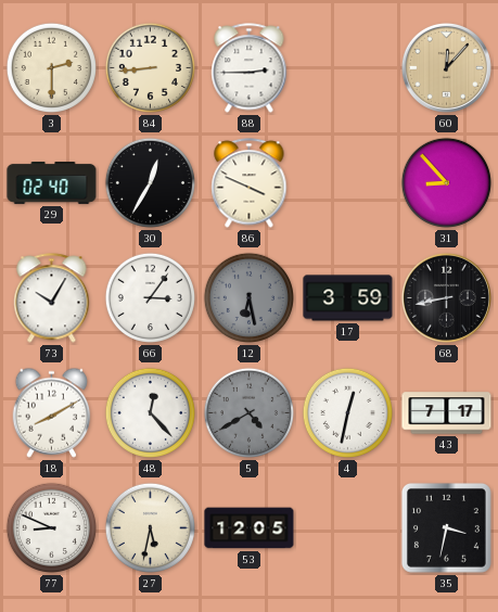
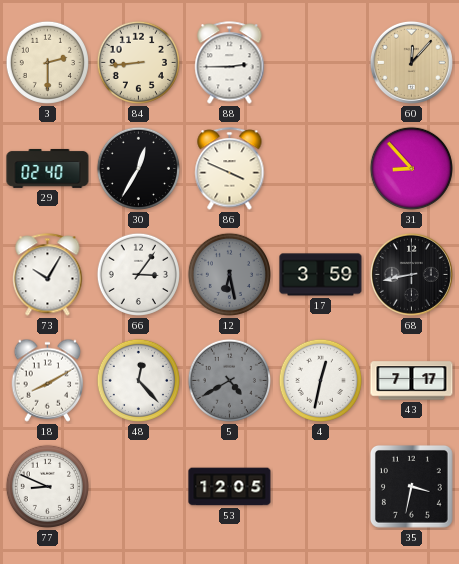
27: 5:32 -> none
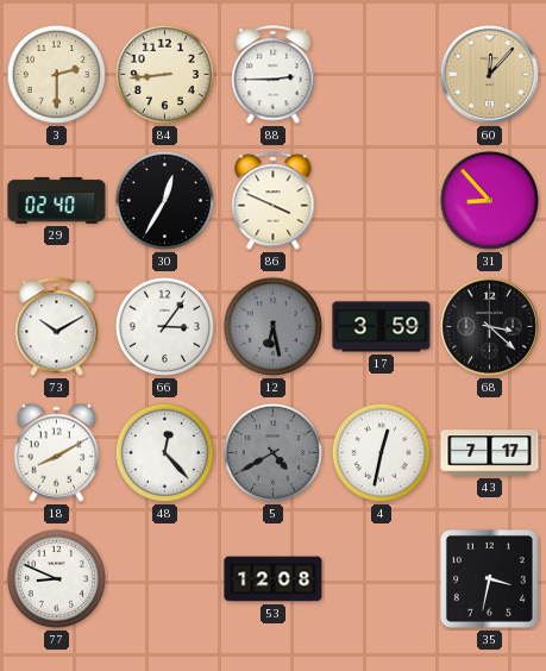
73: 10:05 -> 10:10
68: 8:43 -> 3:22
53: 12:05 -> 12:08
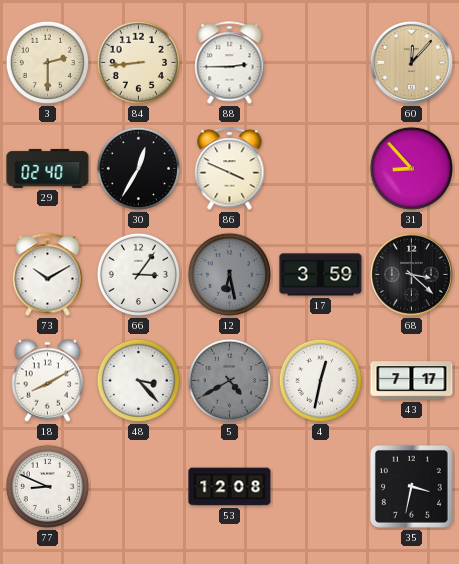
48: 12:23 -> 3:23
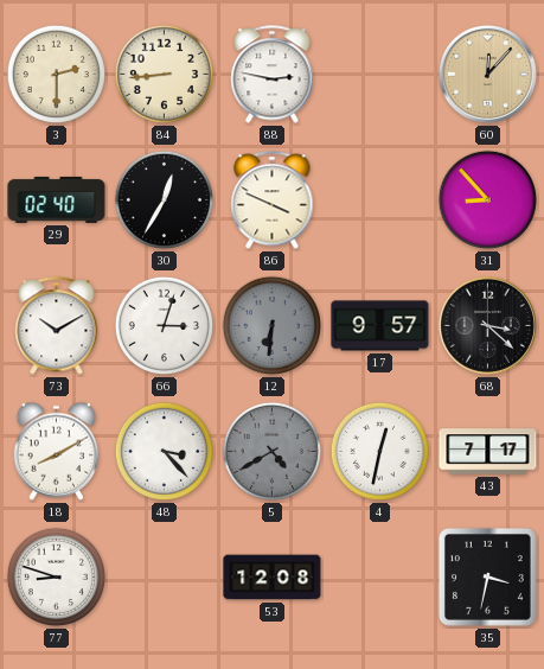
88: 2:45 -> 2:47
66: 3:06 -> 3:03
12: 6:28 -> 6:31
17: 3:59 -> 9:57
77: 8:49 -> 8:48
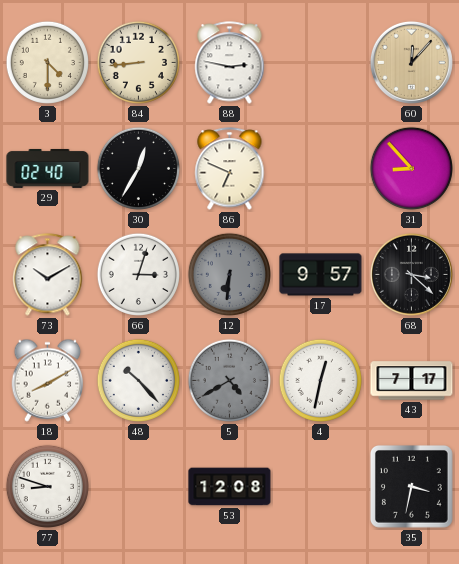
3: 2:30 -> 4:30
86: 3:49 -> 6:49
48: 3:23 -> 10:23
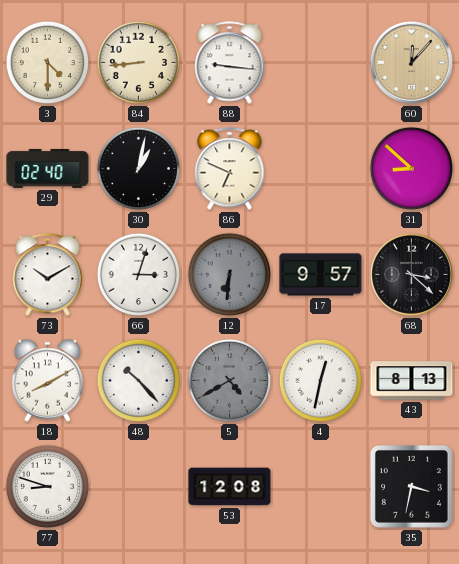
88: 2:47 -> 9:16
30: 12:35 -> 1:02
31: 8:53 -> 8:52
43: 7:17 -> 8:13
